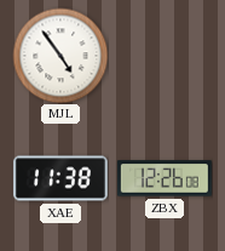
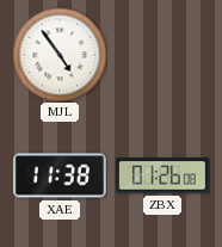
ZBX: 12:26 -> 01:26
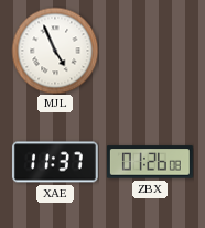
MJL: 4:54 -> 4:56
XAE: 11:38 -> 11:37
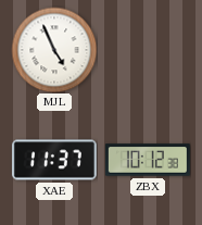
ZBX: 01:26 -> 10:12
